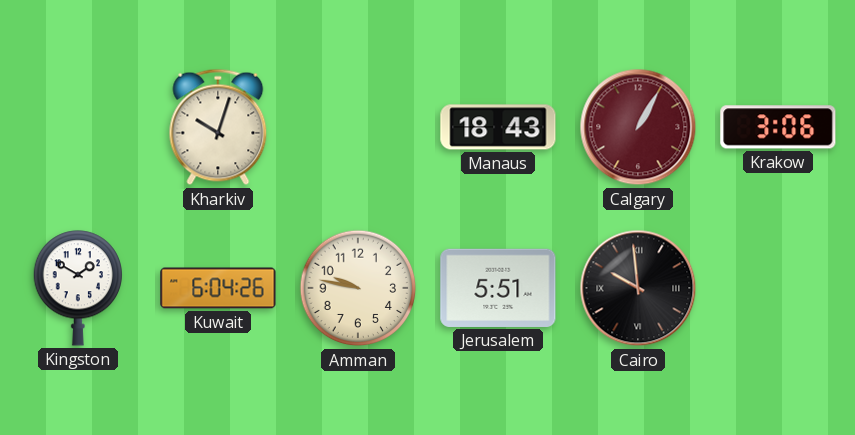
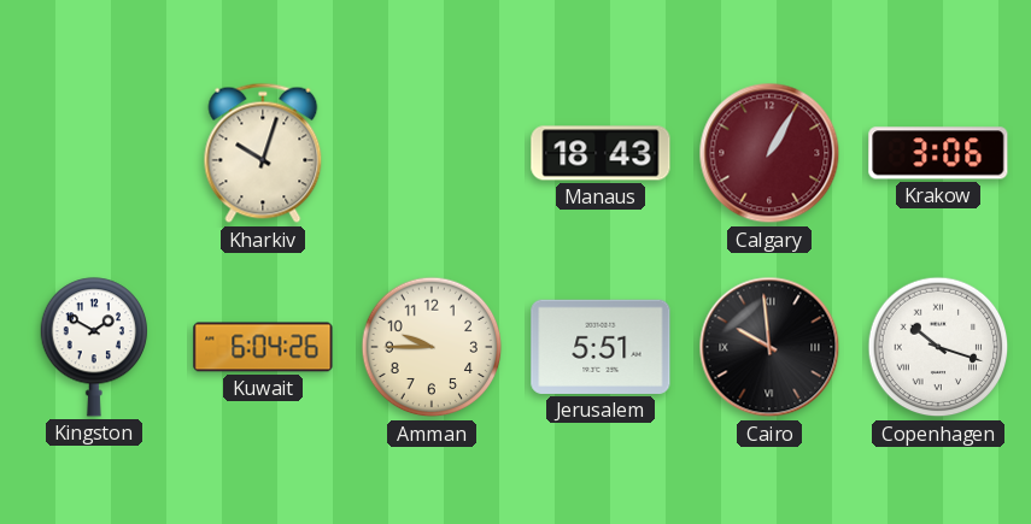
Amman: 9:47 -> 9:45
Copenhagen: none -> 10:18
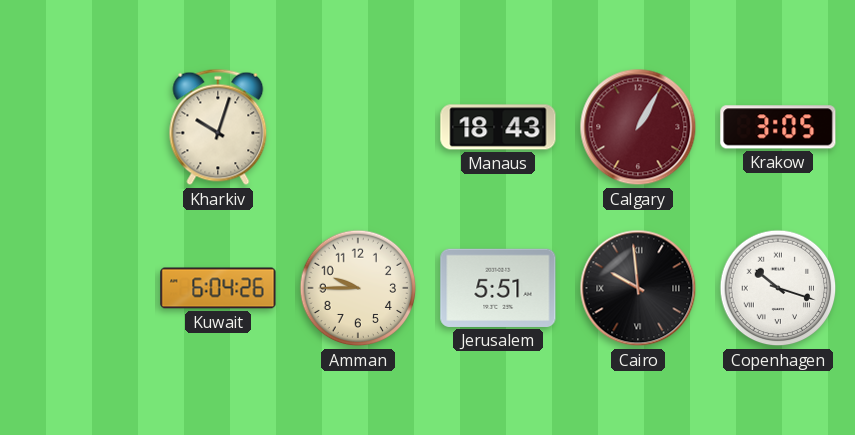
Krakow: 3:06 -> 3:05
Kingston: 1:50 -> none
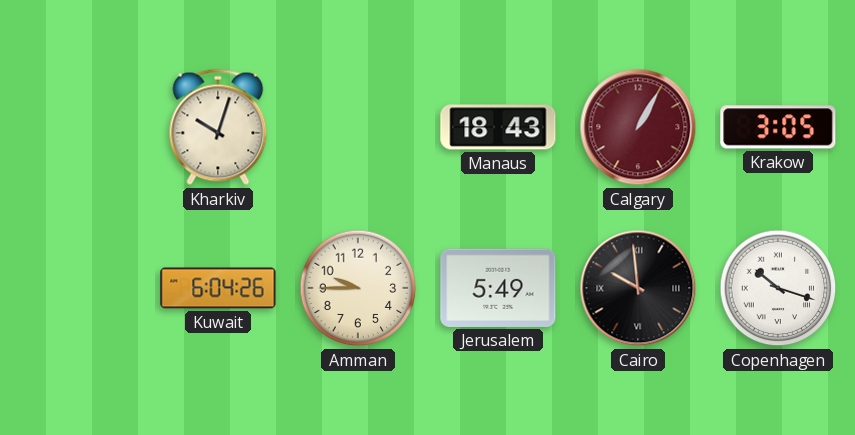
Jerusalem: 5:51 -> 5:49
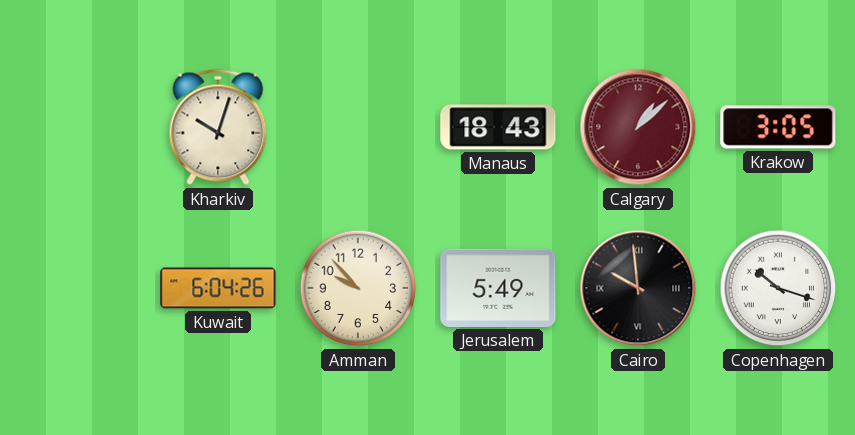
Calgary: 1:05 -> 1:08
Amman: 9:45 -> 9:53
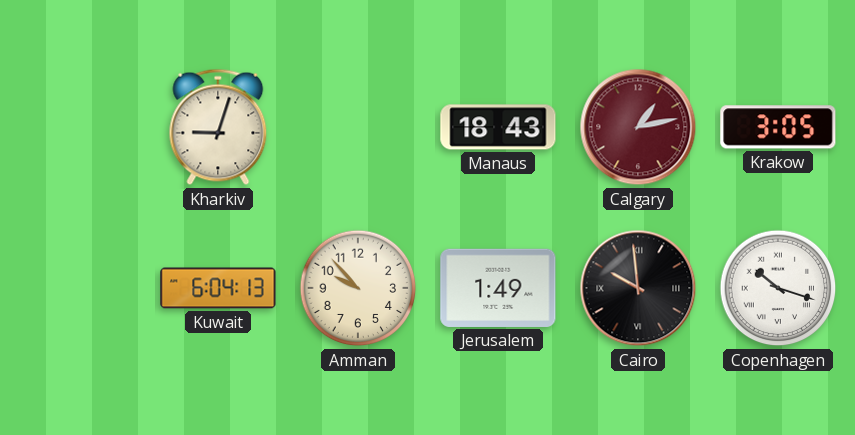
Kharkiv: 10:03 -> 9:03
Calgary: 1:08 -> 1:13
Kuwait: 6:04:26 -> 6:04:13
Jerusalem: 5:49 -> 1:49
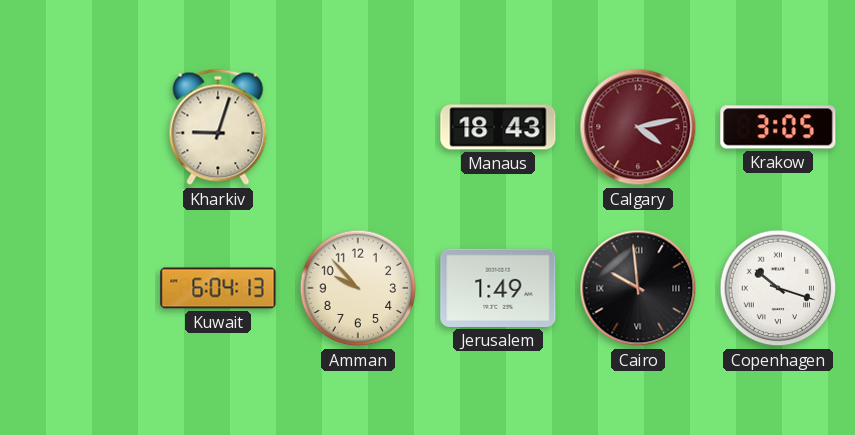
Calgary: 1:13 -> 4:13
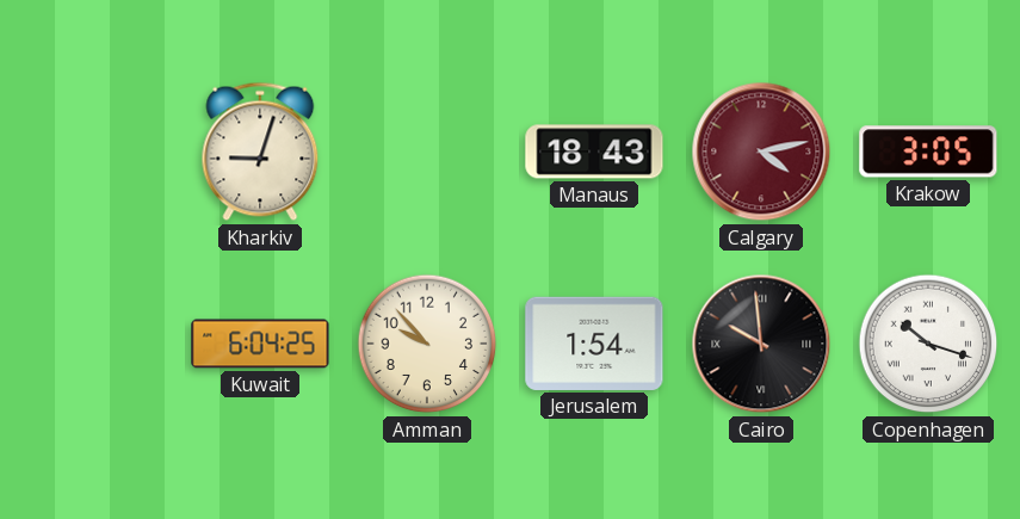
Kuwait: 6:04:13 -> 6:04:25
Jerusalem: 1:49 -> 1:54
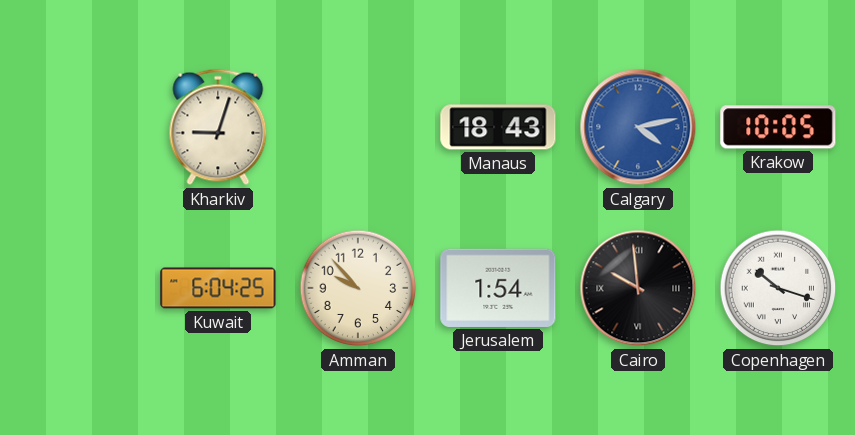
Calgary dial: burgundy -> blue
Krakow: 3:05 -> 10:05
